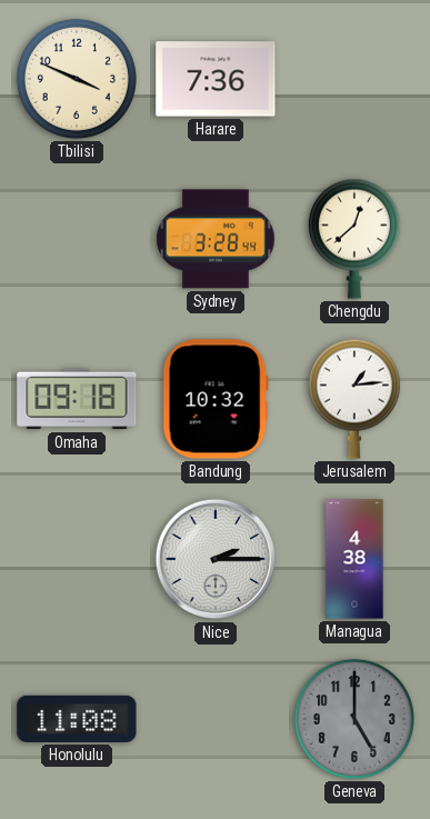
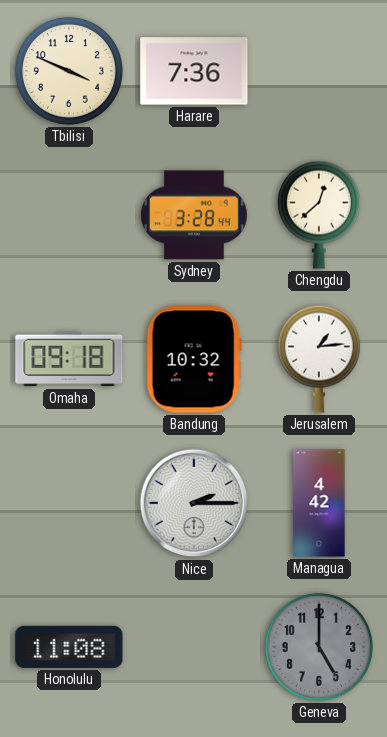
Managua: 4:38 -> 4:42
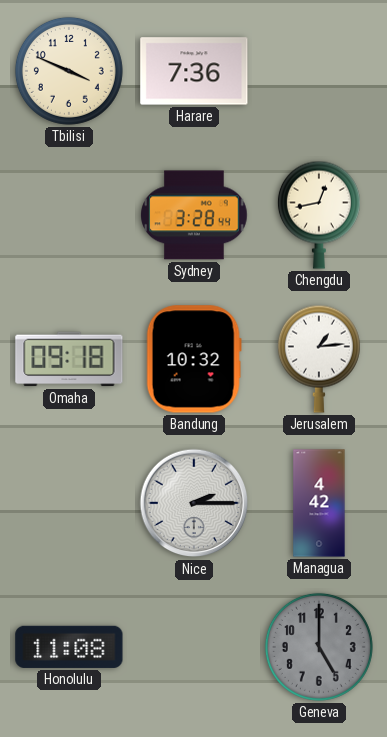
Chengdu: 12:38 -> 12:43
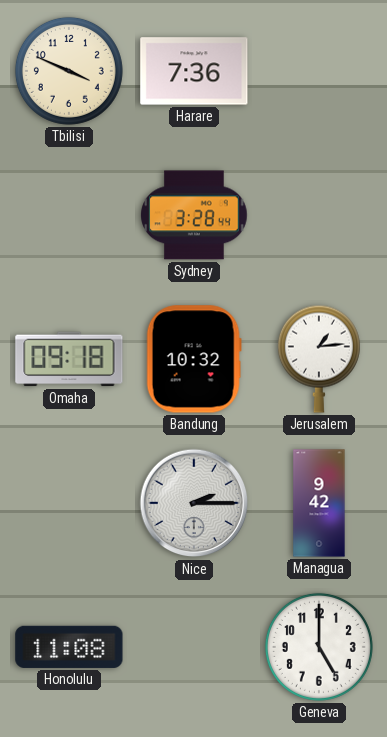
Chengdu: 12:43 -> none
Managua: 4:42 -> 9:42
Geneva dial: grey -> white
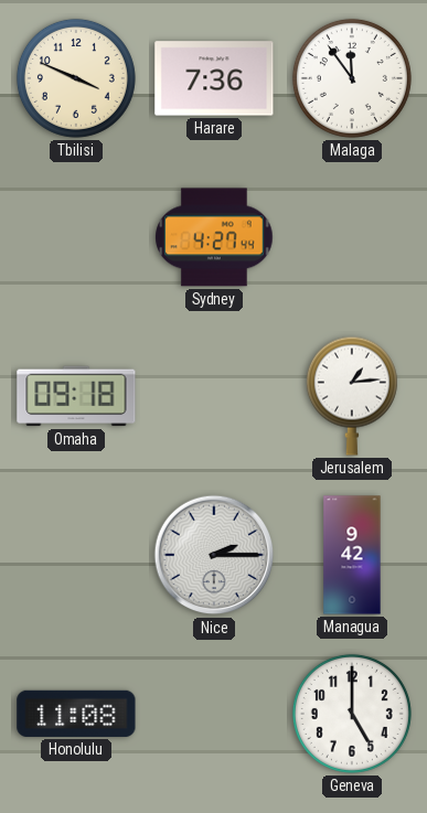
Malaga: none -> 11:54
Sydney: 3:28 -> 4:27
Bandung: 10:32 -> none
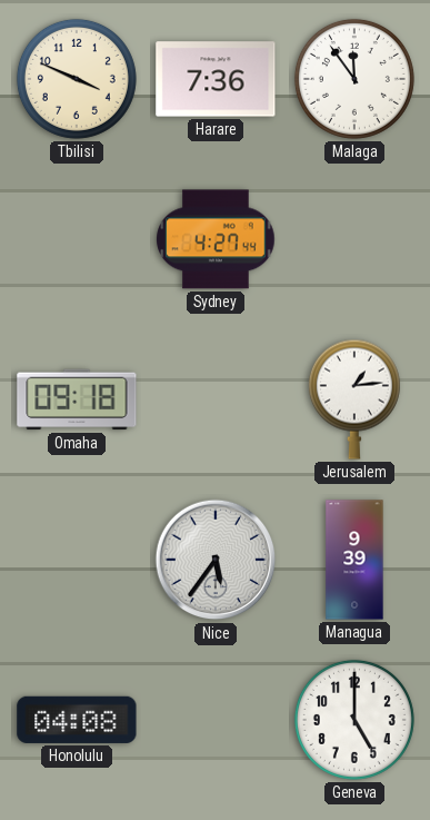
Nice: 2:15 -> 5:36
Managua: 9:42 -> 9:39
Honolulu: 11:08 -> 04:08
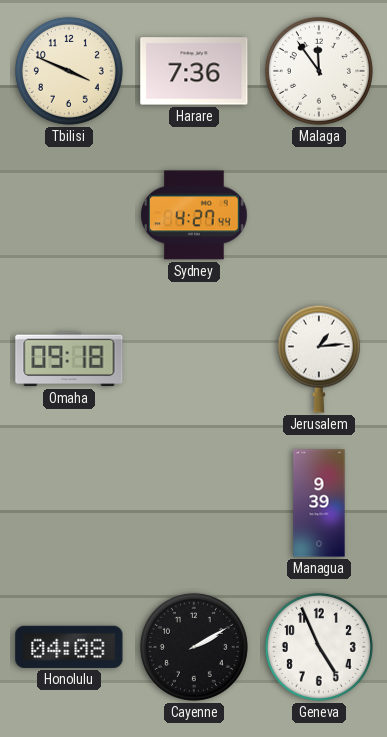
Nice: 5:36 -> none
Cayenne: none -> 2:10
Geneva: 5:00 -> 4:56
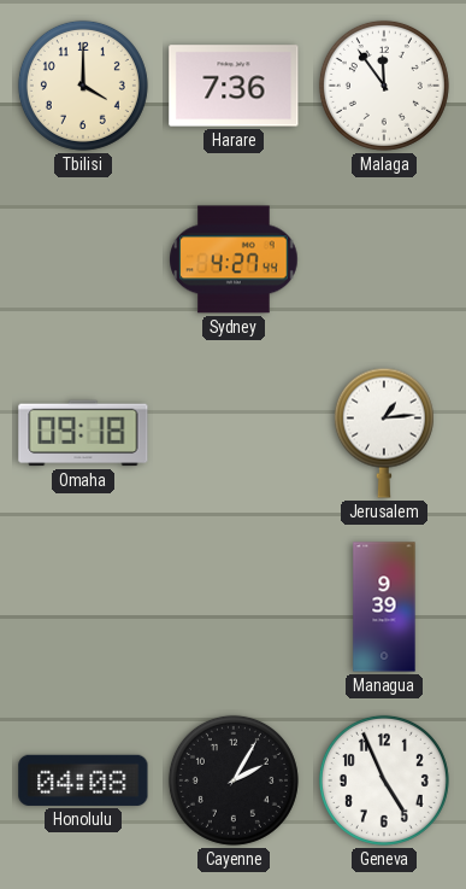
Tbilisi: 3:49 -> 4:00
Cayenne: 2:10 -> 2:05
